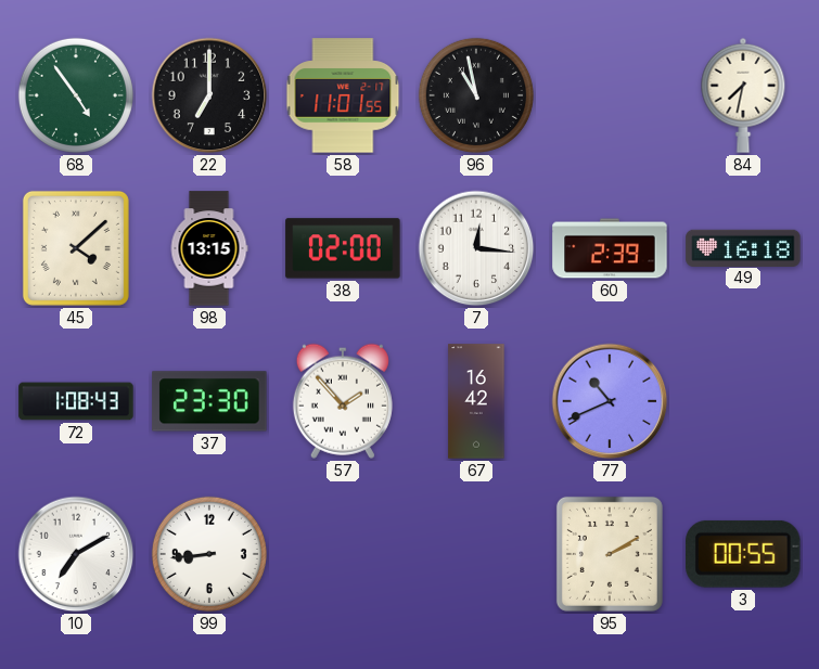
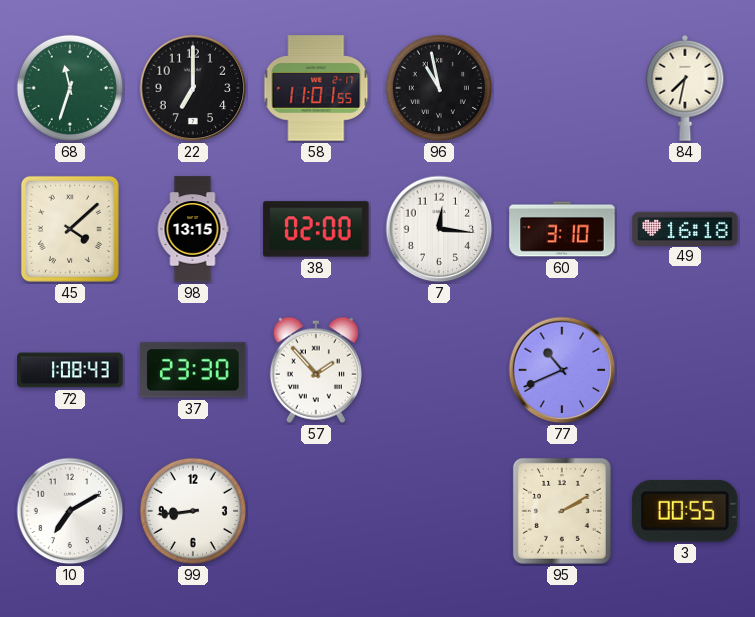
68: 4:54 -> 11:33
60: 2:39 -> 3:10
67: 16:42 -> none
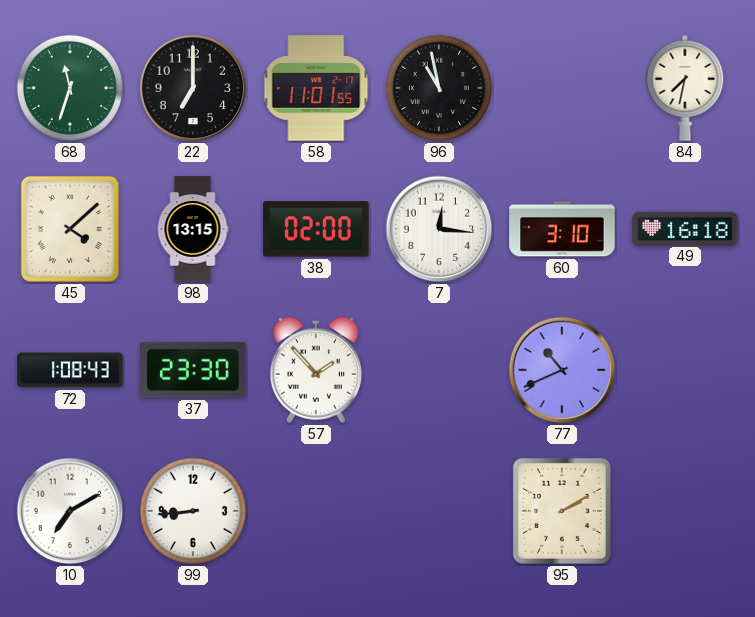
3: 00:55 -> none
